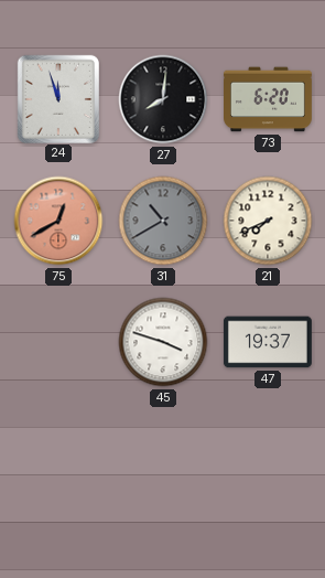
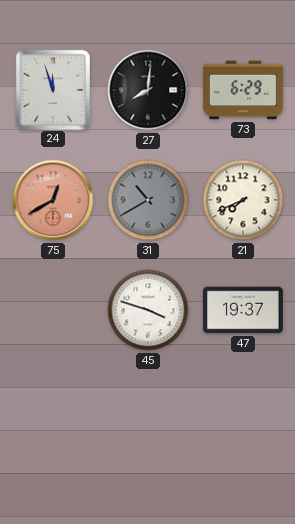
73: 6:20 -> 6:29
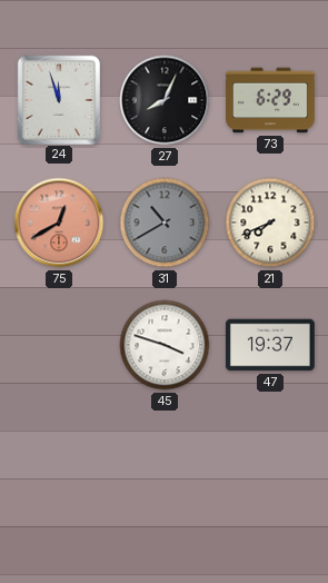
27: 8:01 -> 8:04
